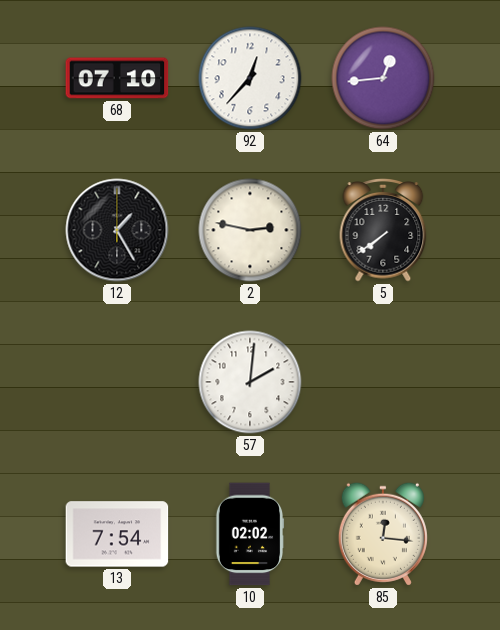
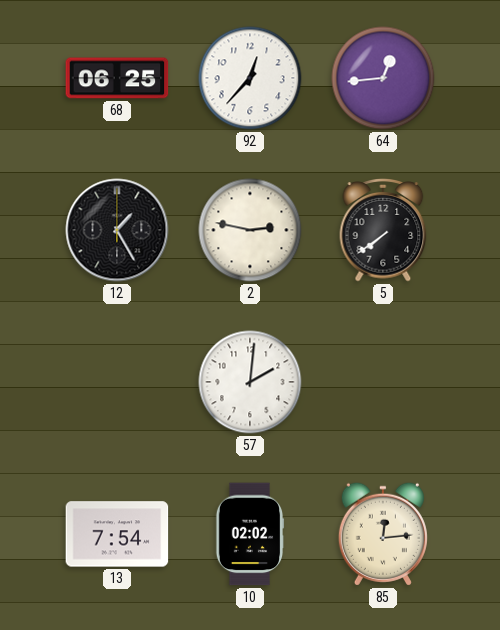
68: 07:10 -> 06:25
85: 12:16 -> 12:14
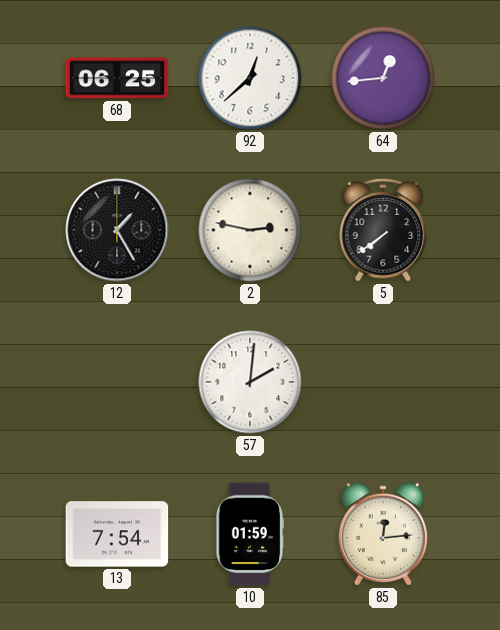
92: 12:37 -> 12:38
10: 02:02 -> 01:59
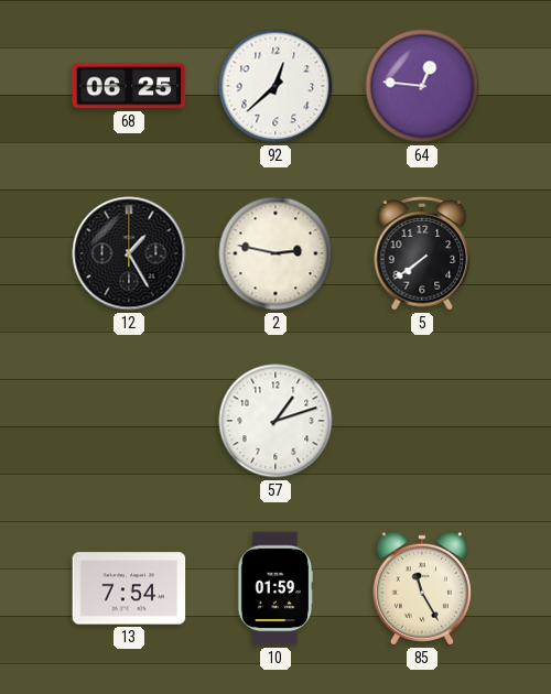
64: 12:44 -> 12:46
57: 2:01 -> 1:12
85: 12:14 -> 11:25
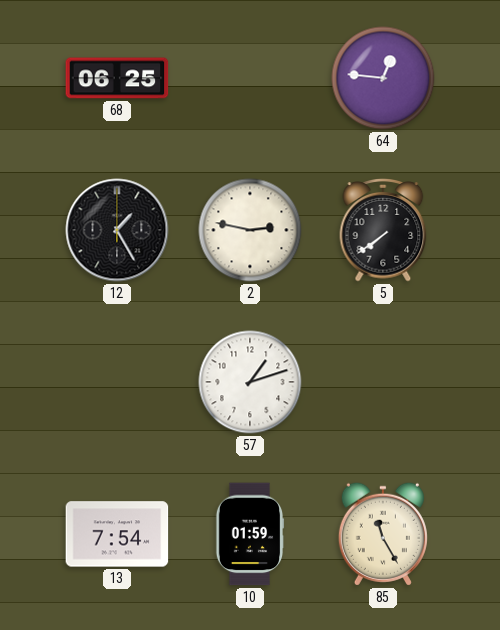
92: 12:38 -> none
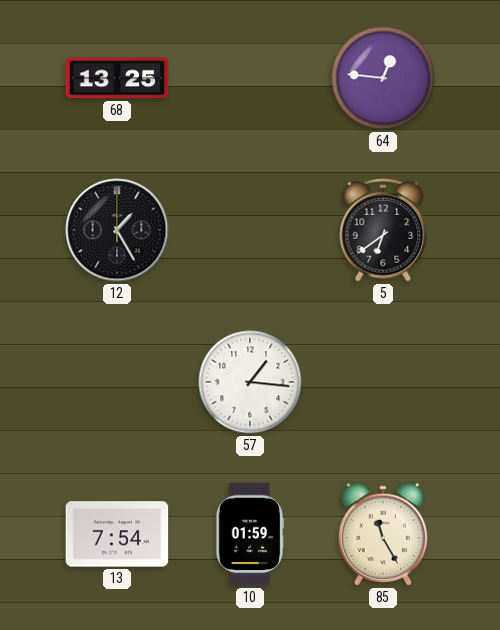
68: 06:25 -> 13:25
2: 2:47 -> none
5: 7:39 -> 6:39
57: 1:12 -> 1:16
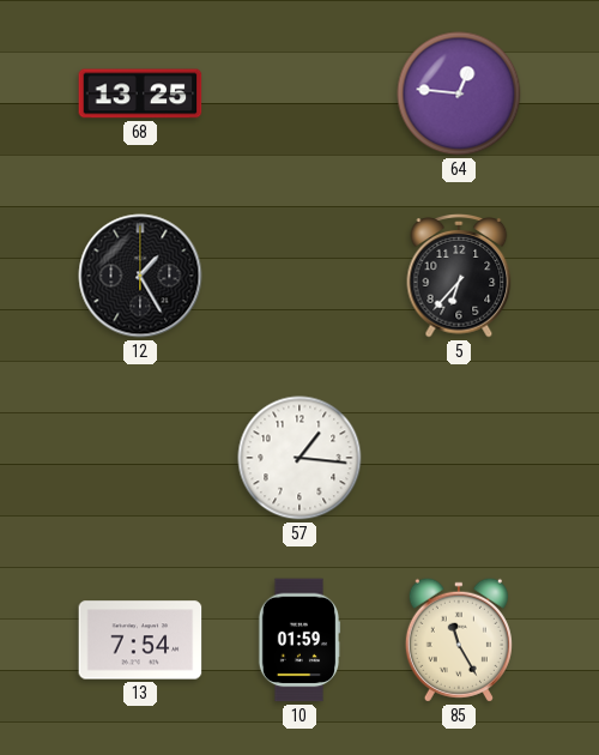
5: 6:39 -> 6:37
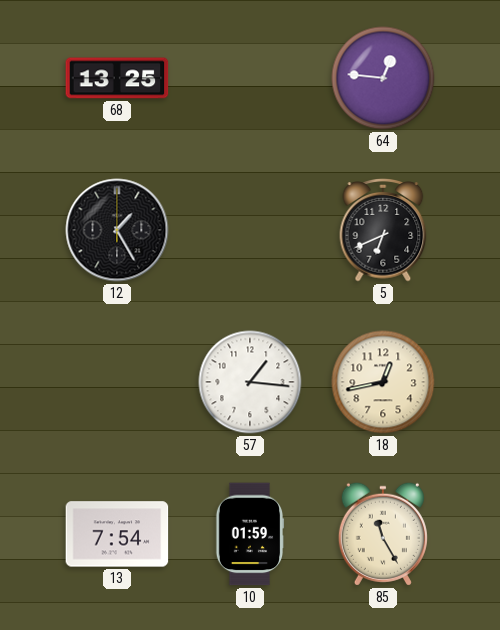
5: 6:37 -> 6:41
18: none -> 12:43
